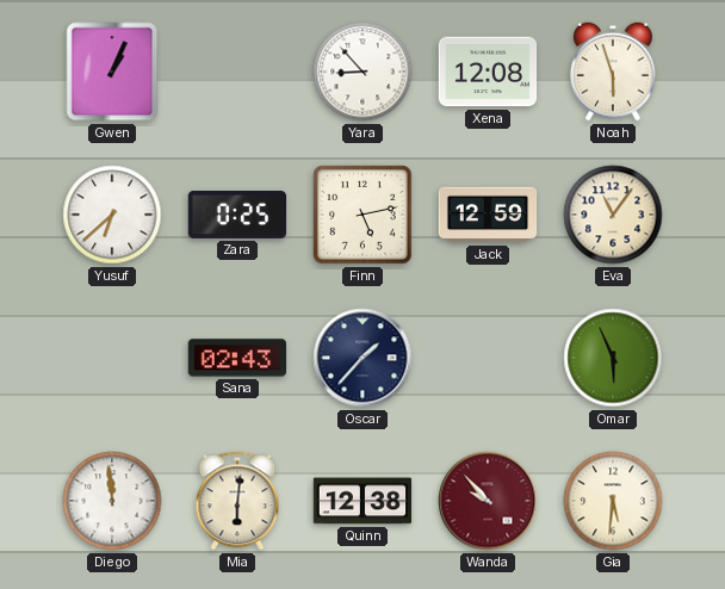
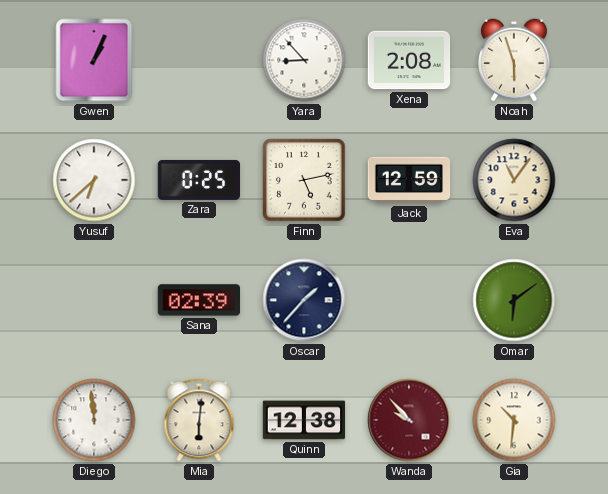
Xena: 12:08 -> 2:08
Sana: 02:43 -> 02:39
Omar: 5:56 -> 6:09
Gia: 5:31 -> 10:31
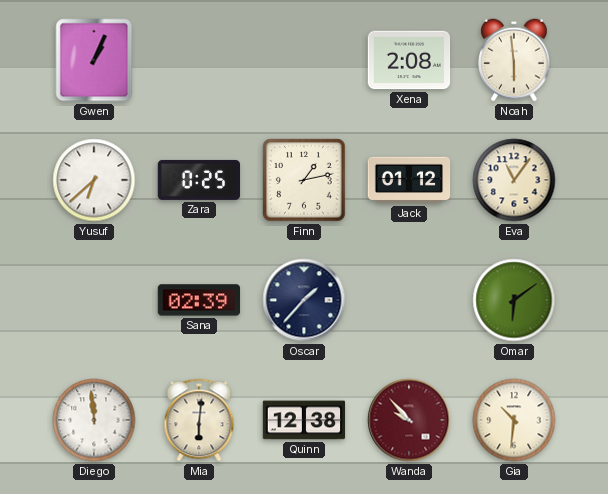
Yara: 8:53 -> none
Noah: 5:57 -> 5:59
Finn: 5:13 -> 1:13
Jack: 12:59 -> 01:12
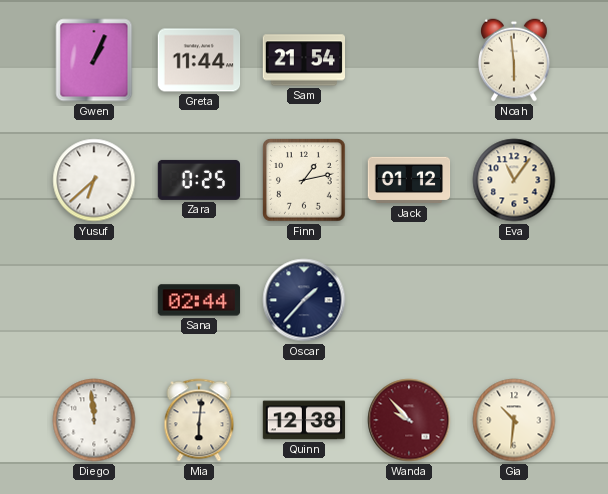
Greta: none -> 11:44
Sam: none -> 21:54
Xena: 2:08 -> none
Sana: 02:39 -> 02:44
Omar: 6:09 -> none
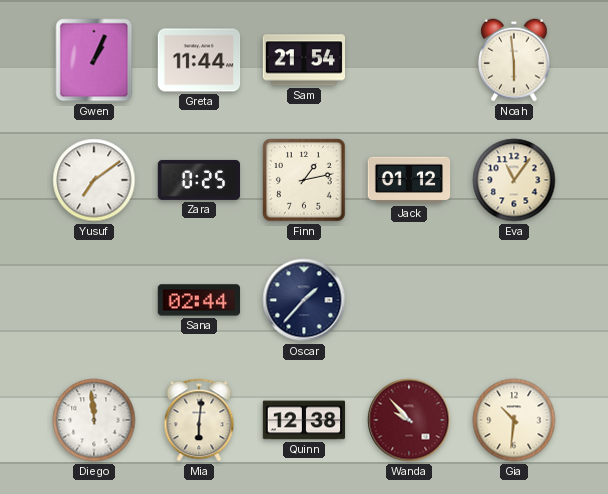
Yusuf: 6:38 -> 7:09
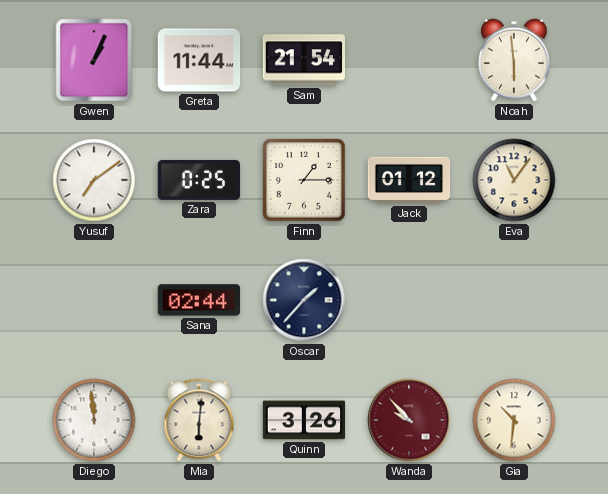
Finn: 1:13 -> 1:15
Quinn: 12:38 -> 3:26
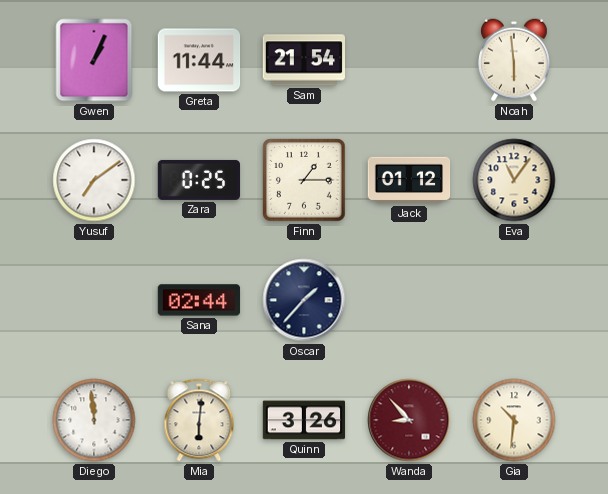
Wanda: 9:53 -> 8:53
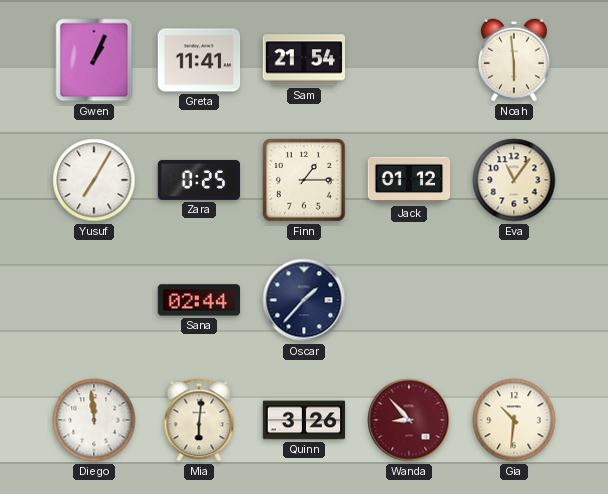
Greta: 11:44 -> 11:41
Yusuf: 7:09 -> 7:05
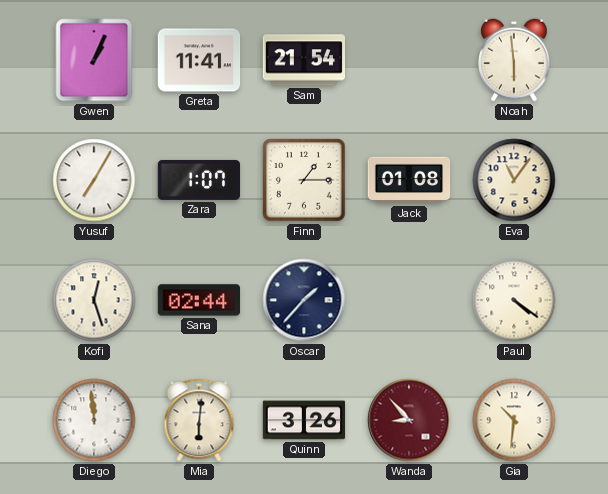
Zara: 0:25 -> 1:07
Jack: 01:12 -> 01:08
Kofi: none -> 12:27
Paul: none -> 4:21
